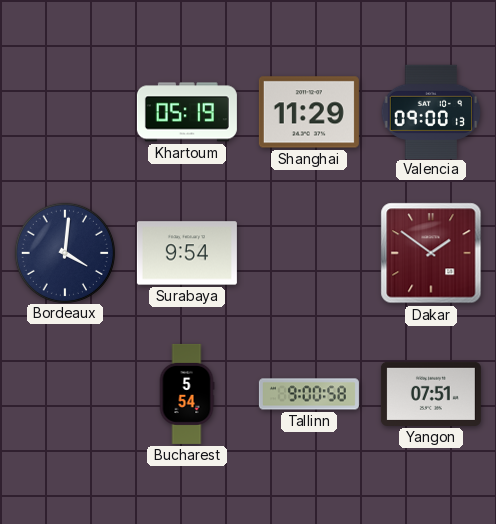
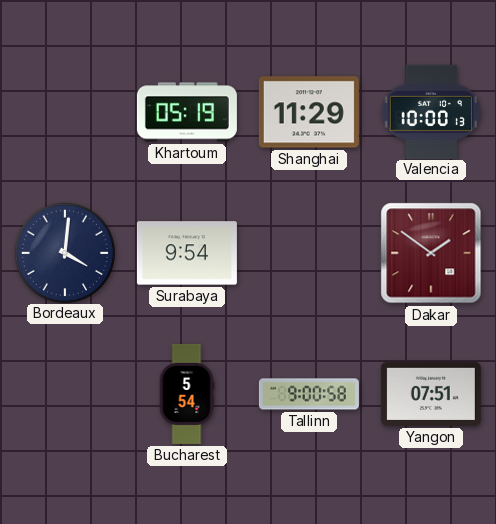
Valencia: 09:00 -> 10:00
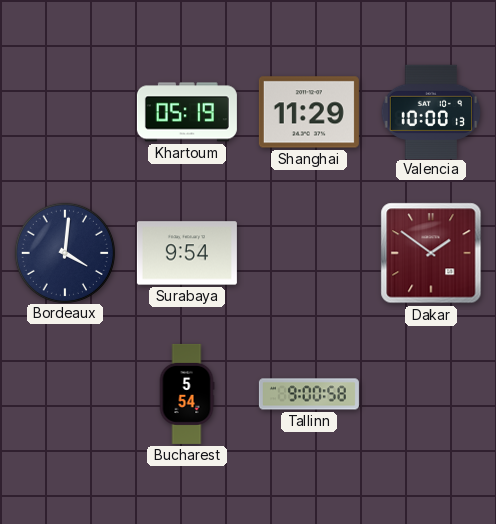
Yangon: 07:51 -> none
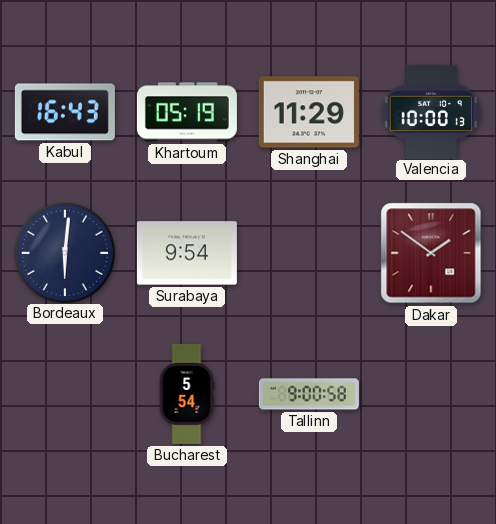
Kabul: none -> 16:43
Bordeaux: 4:01 -> 6:01
